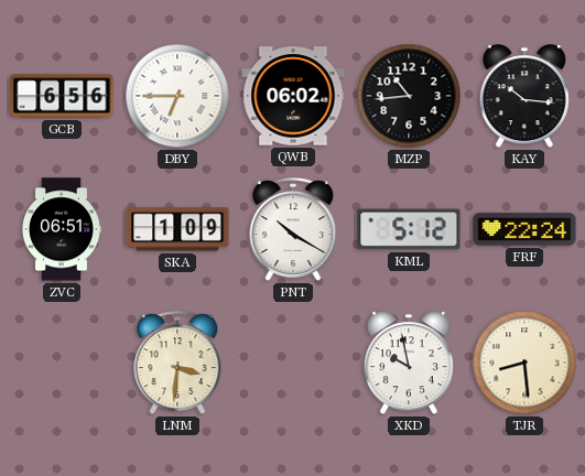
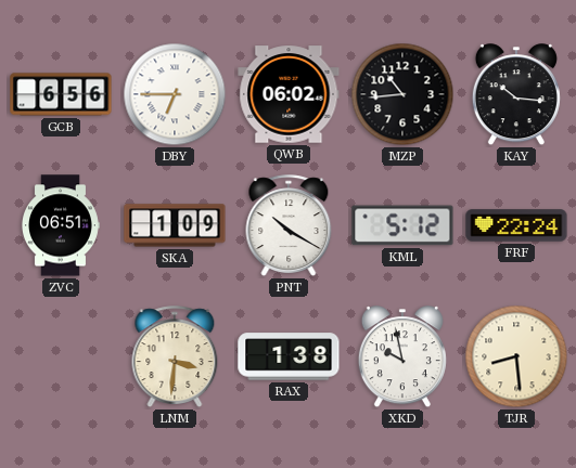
RAX: none -> 1:38
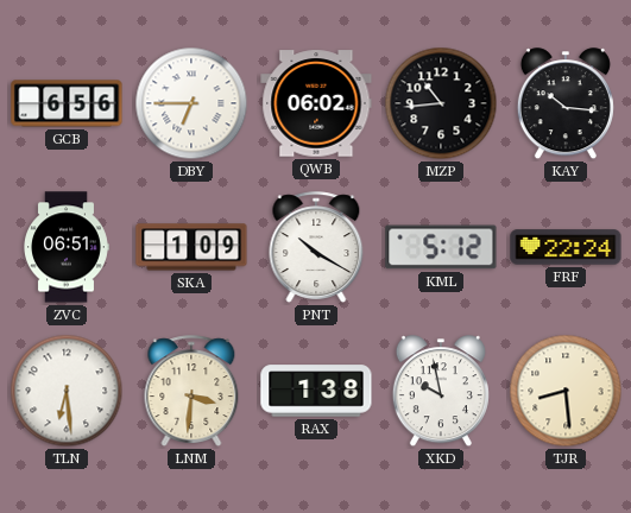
TLN: none -> 6:29
